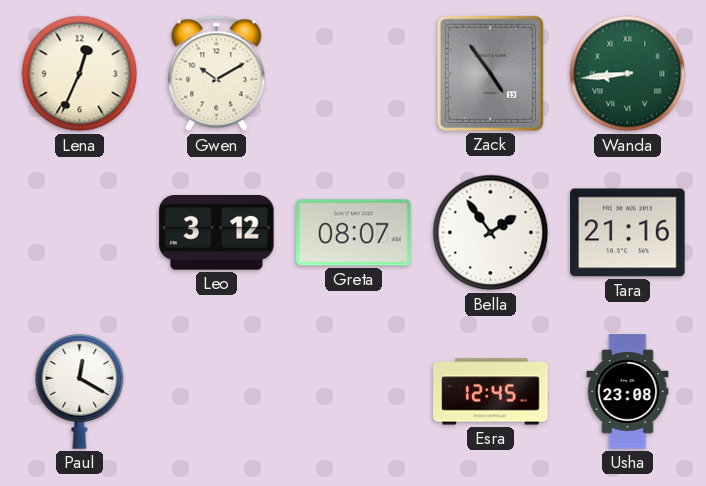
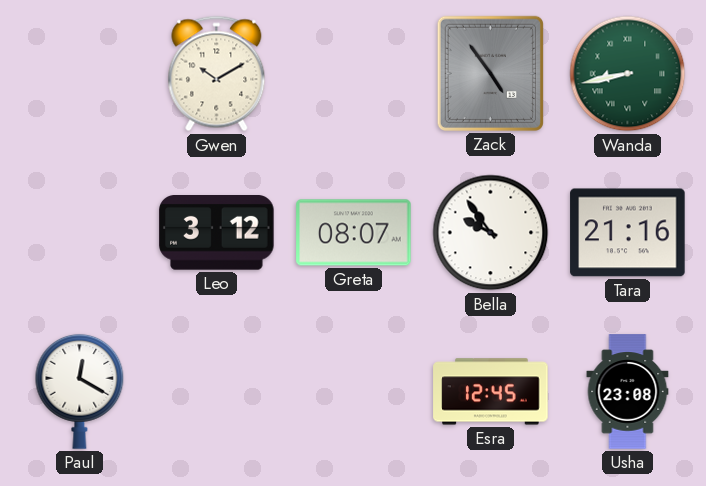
Lena: 12:34 -> none
Wanda: 8:44 -> 8:43
Bella: 1:54 -> 9:54
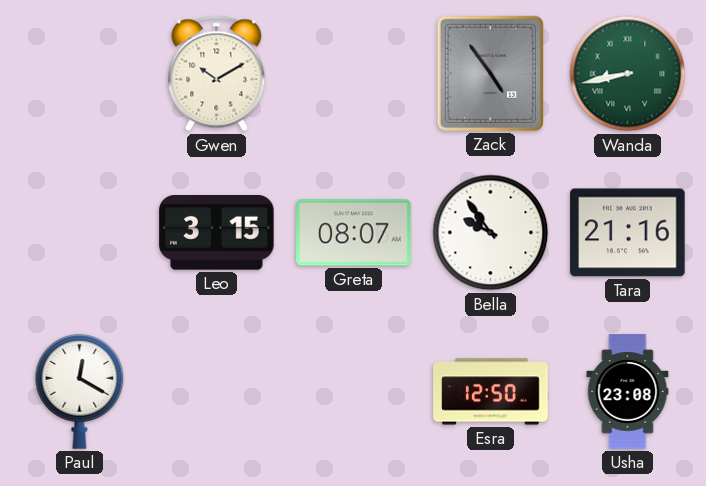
Leo: 3:12 -> 3:15
Esra: 12:45 -> 12:50
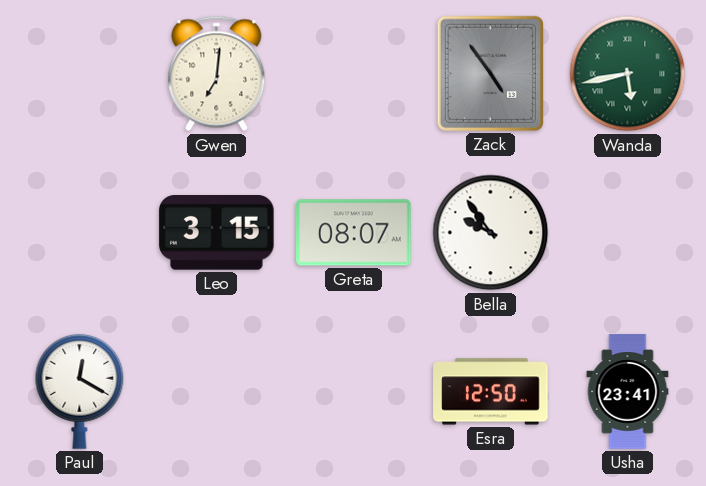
Gwen: 10:10 -> 7:01
Wanda: 8:43 -> 5:43
Tara: 21:16 -> none
Usha: 23:08 -> 23:41
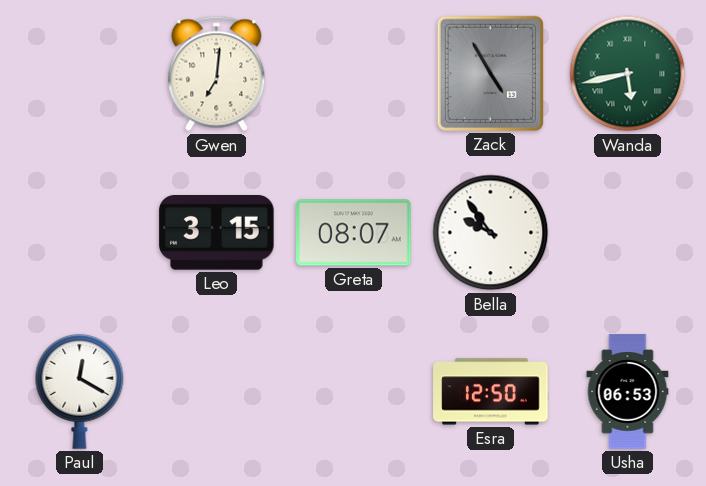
Zack: 4:54 -> 4:55
Usha: 23:41 -> 06:53
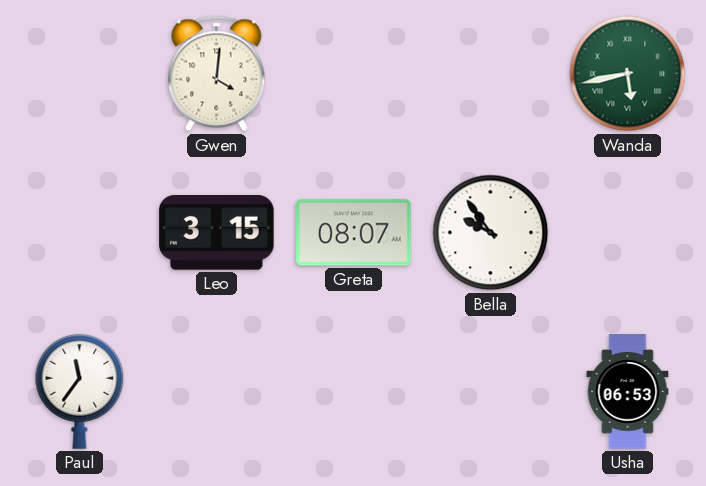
Gwen: 7:01 -> 4:01
Zack: 4:55 -> none
Paul: 12:20 -> 11:36
Esra: 12:50 -> none
